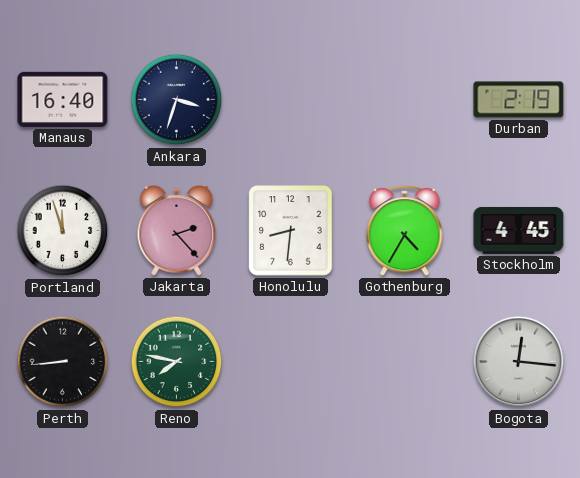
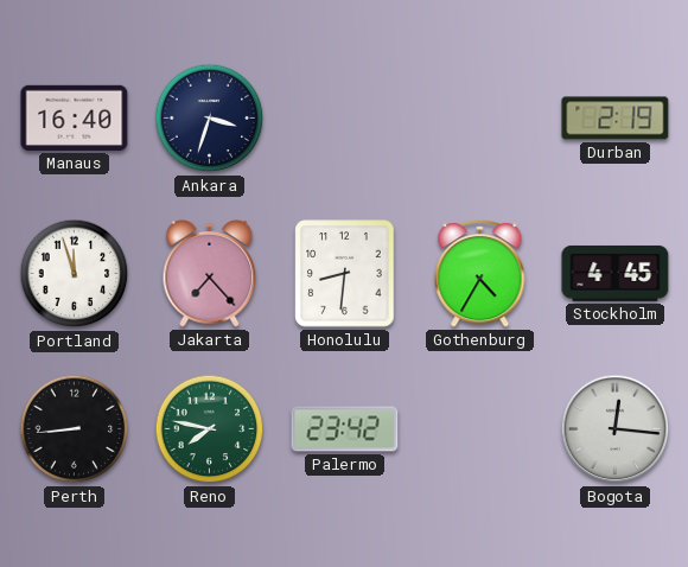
Jakarta: 2:23 -> 7:23
Palermo: none -> 23:42
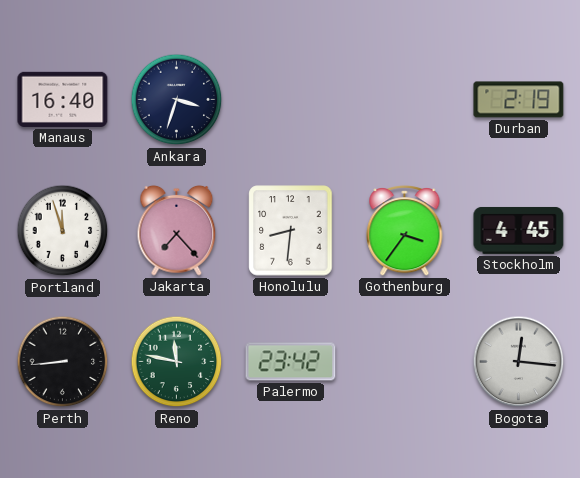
Gothenburg: 4:35 -> 3:36
Reno: 7:47 -> 11:47
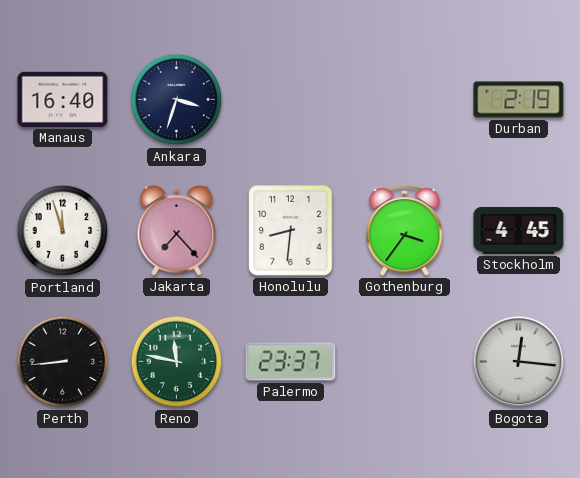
Palermo: 23:42 -> 23:37
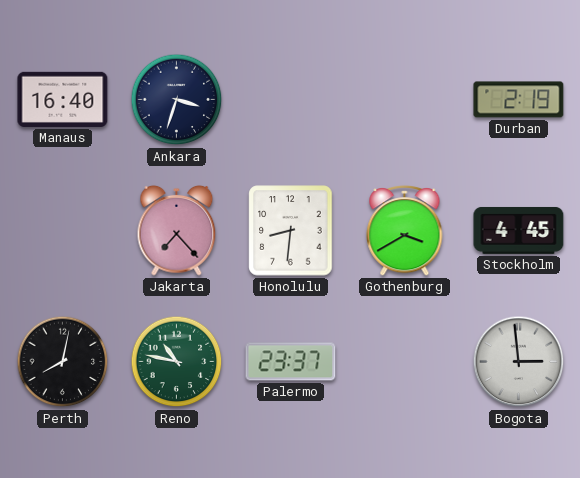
Portland: 11:57 -> none
Gothenburg: 3:36 -> 3:40
Perth: 8:44 -> 8:02
Reno: 11:47 -> 10:47
Bogota: 12:16 -> 2:59
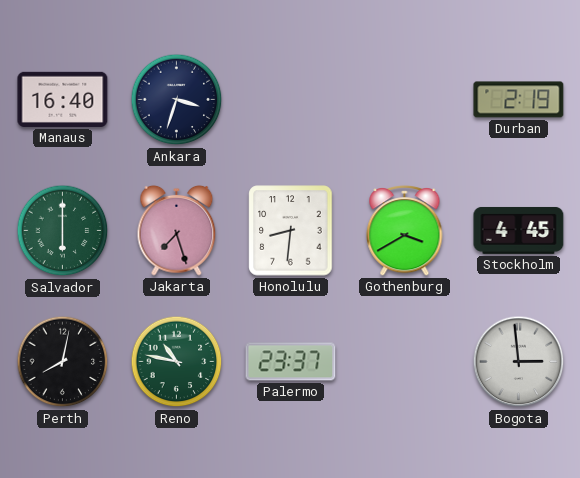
Salvador: none -> 6:00
Jakarta: 7:23 -> 7:27
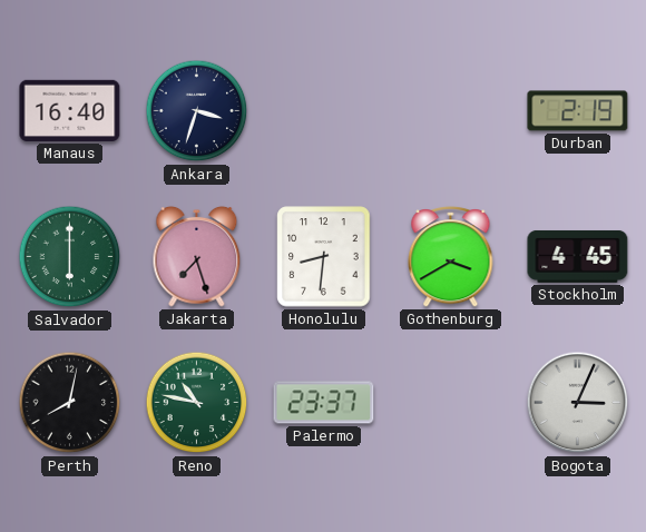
Bogota: 2:59 -> 3:04
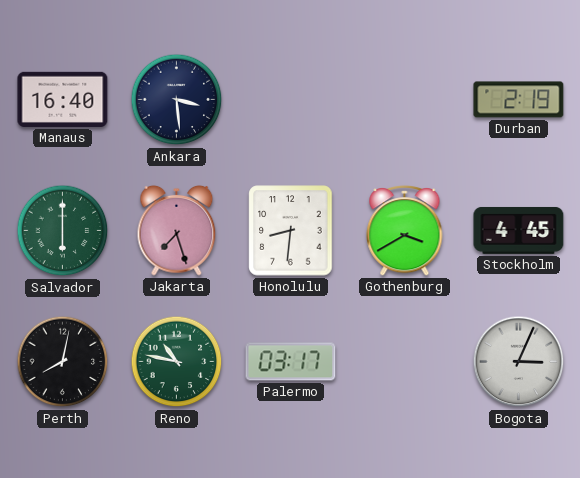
Ankara: 3:33 -> 3:29
Palermo: 23:37 -> 03:17
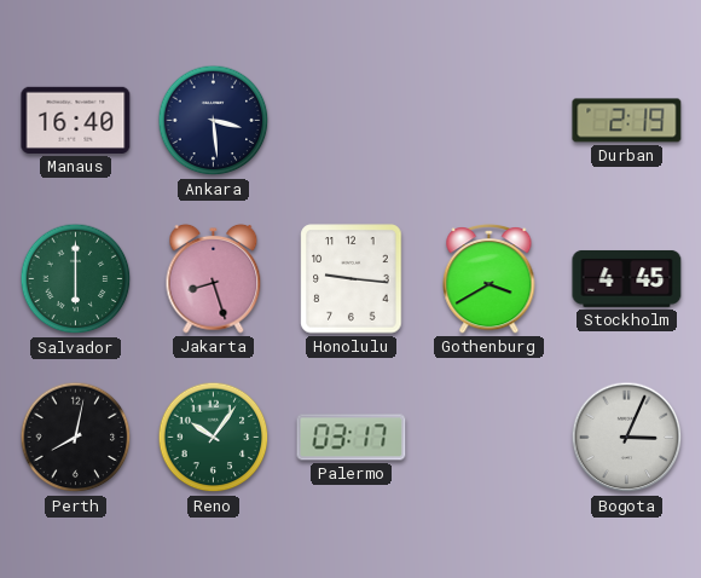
Jakarta: 7:27 -> 8:27
Honolulu: 8:31 -> 9:16
Reno: 10:47 -> 10:06
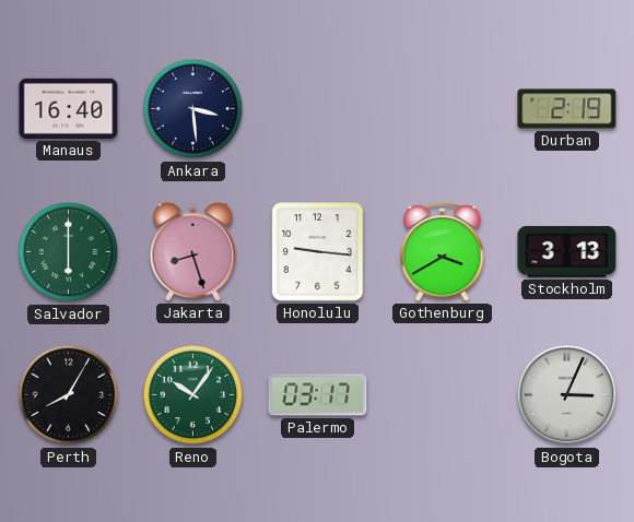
Stockholm: 4:45 -> 3:13
Perth: 8:02 -> 8:05
